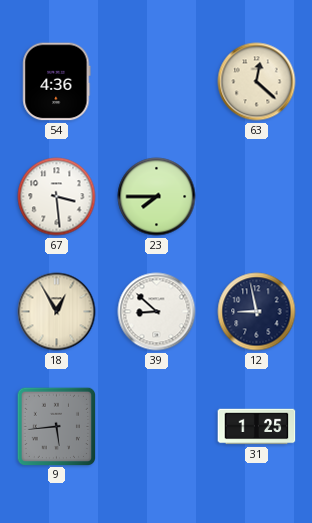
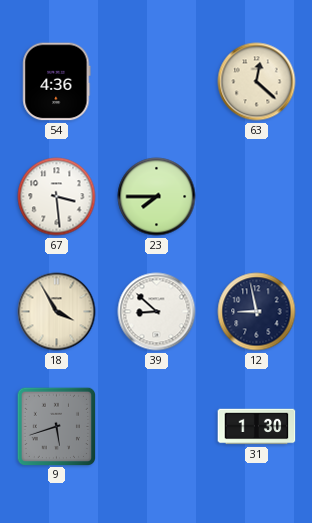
18: 12:55 -> 3:55
9: 5:44 -> 5:42
31: 1:25 -> 1:30
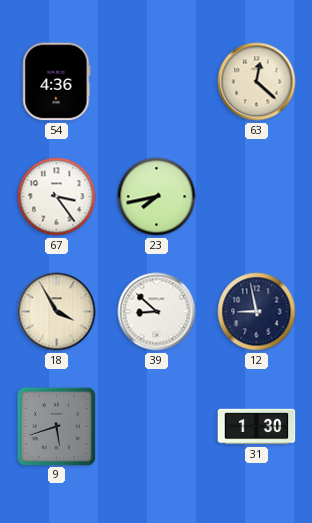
67: 3:29 -> 3:24
23: 7:45 -> 7:43
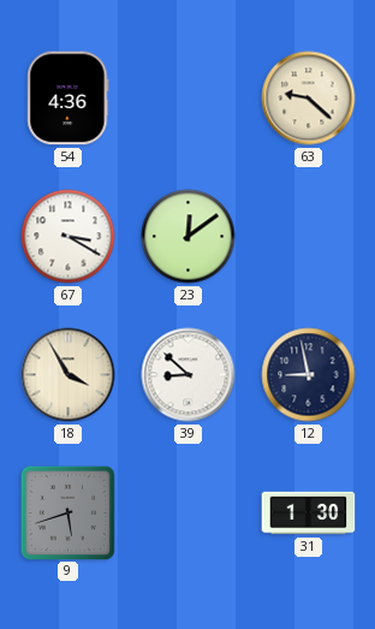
63: 12:22 -> 9:22
67: 3:24 -> 3:20
23: 7:43 -> 12:09
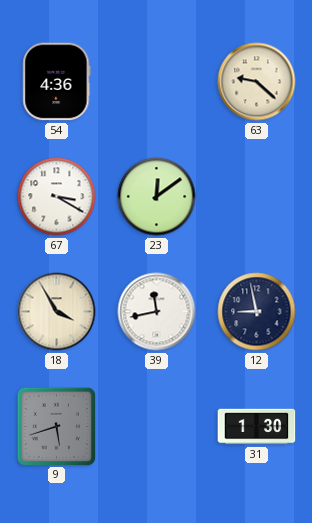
39: 8:52 -> 11:43
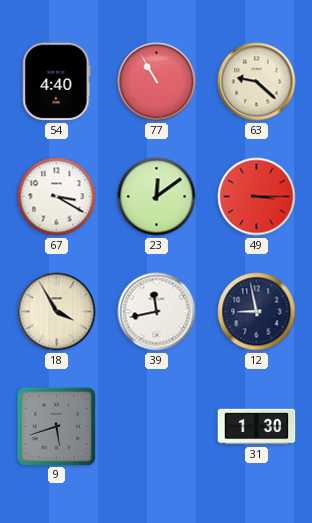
54: 4:36 -> 4:40
77: none -> 10:55
49: none -> 3:15
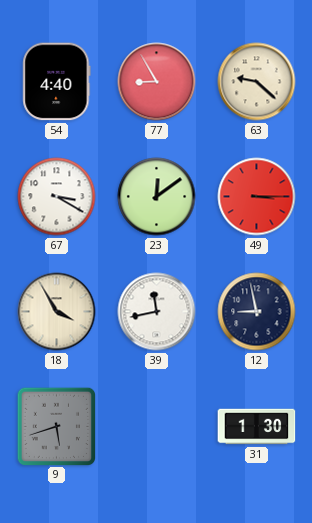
77: 10:55 -> 8:55
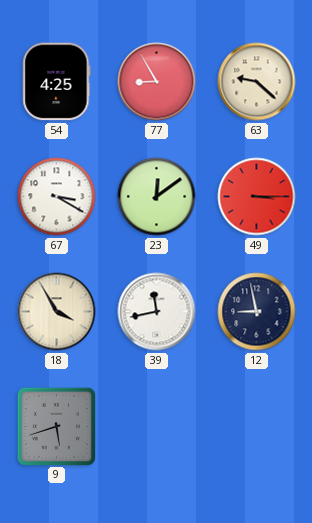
54: 4:40 -> 4:25
31: 1:30 -> none
